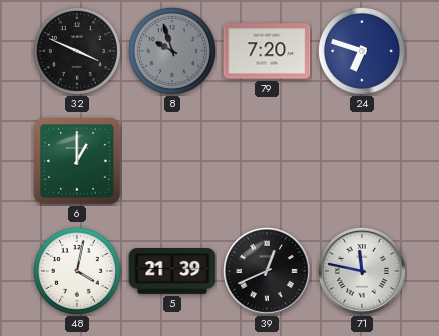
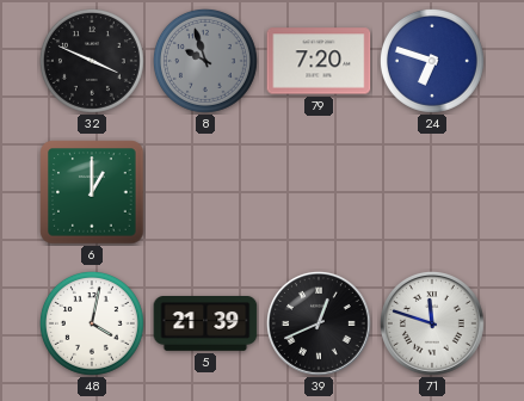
71: 11:47 -> 11:48
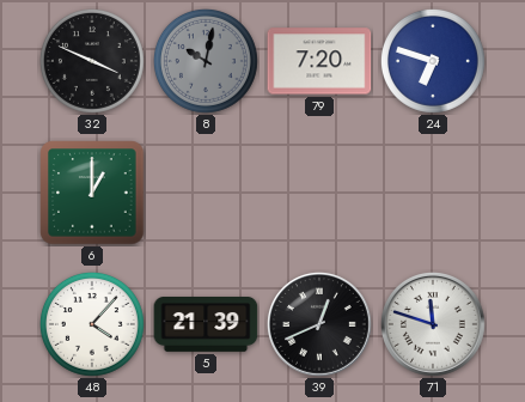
8: 9:57 -> 10:02
48: 4:02 -> 4:07
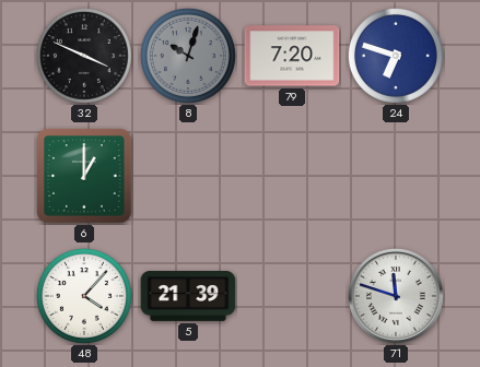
8: 10:02 -> 10:03
39: 12:41 -> none
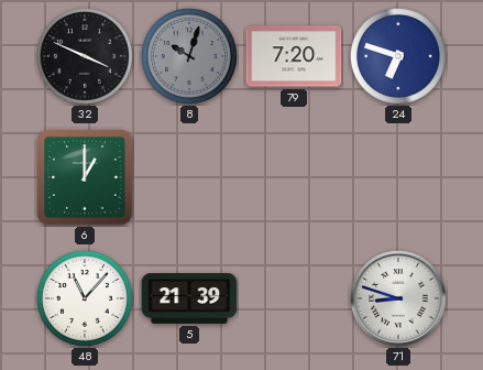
48: 4:07 -> 11:07
71: 11:48 -> 8:48
